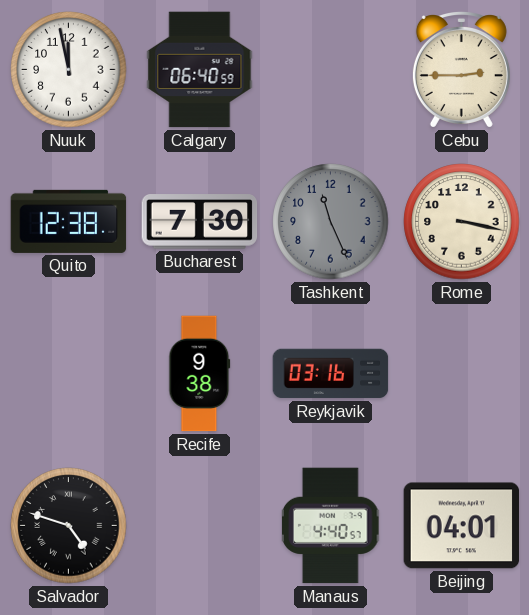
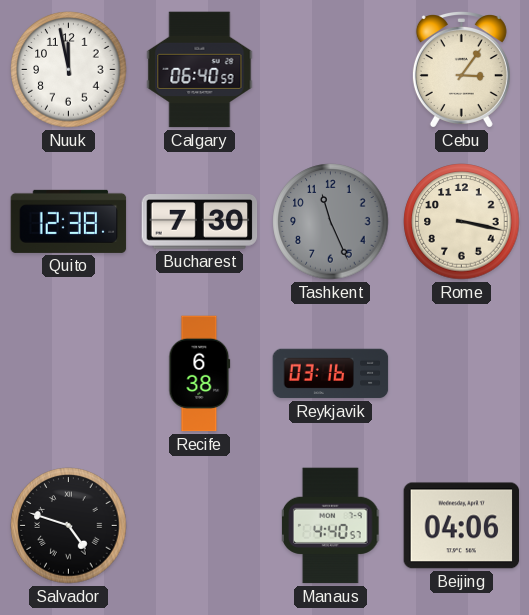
Cebu: 2:45 -> 3:06
Recife: 9:38 -> 6:38
Beijing: 04:01 -> 04:06
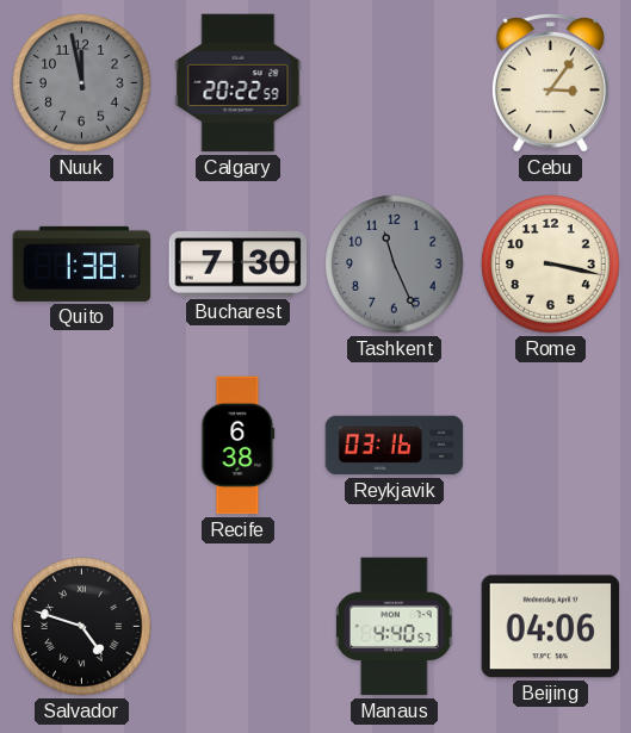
Nuuk dial: white -> grey
Calgary: 06:40 -> 20:22
Quito: 12:38 -> 1:38
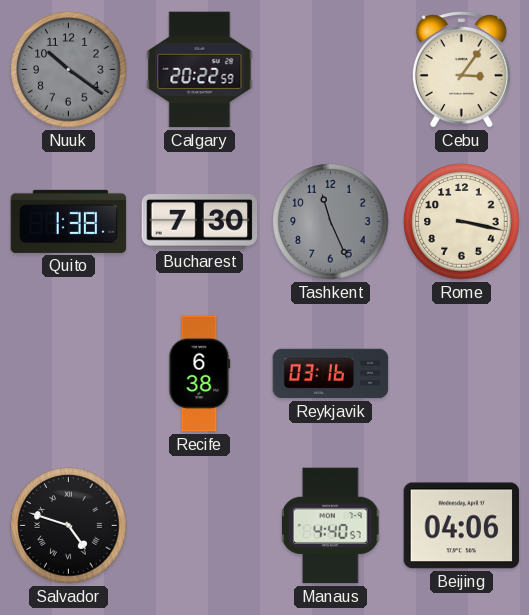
Nuuk: 11:58 -> 10:21
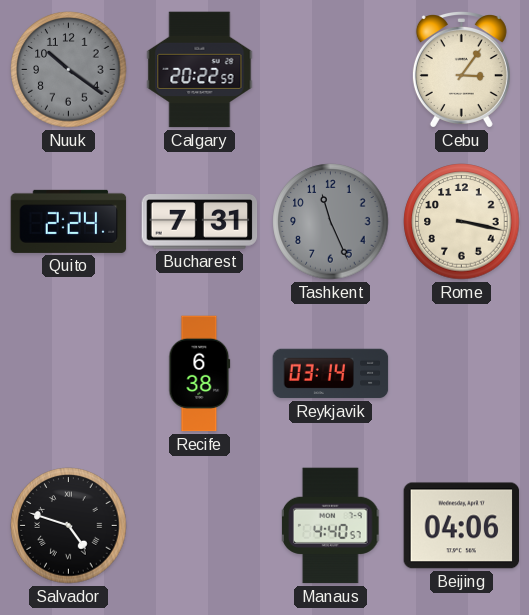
Quito: 1:38 -> 2:24
Bucharest: 7:30 -> 7:31
Reykjavik: 03:16 -> 03:14
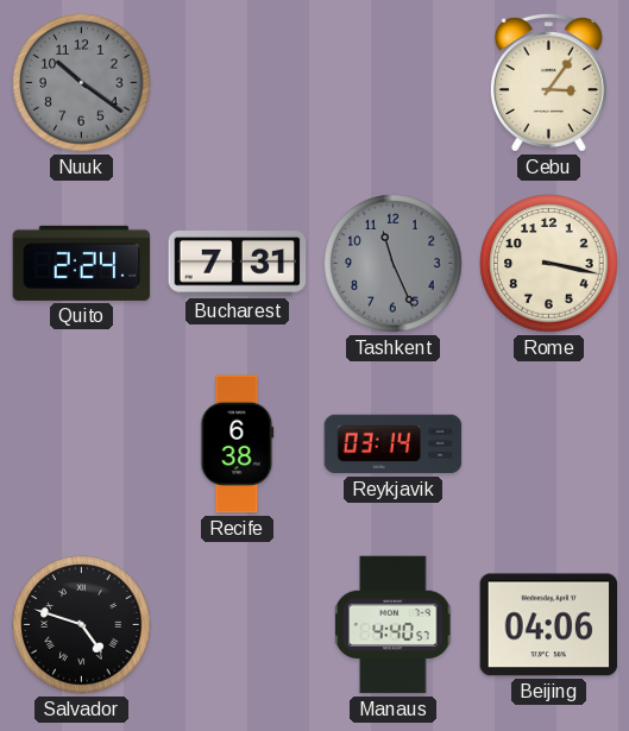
Calgary: 20:22 -> none
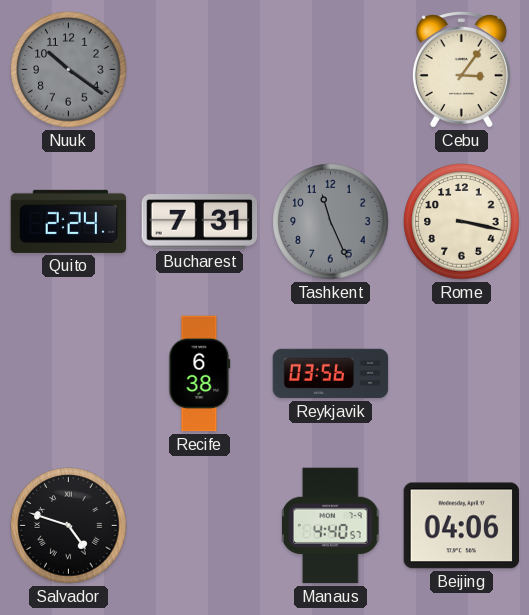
Reykjavik: 03:14 -> 03:56
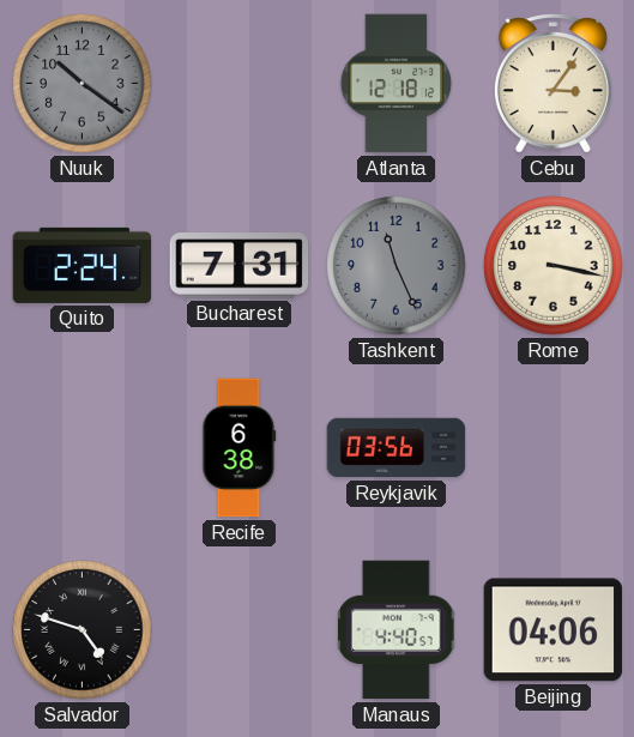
Atlanta: none -> 12:18
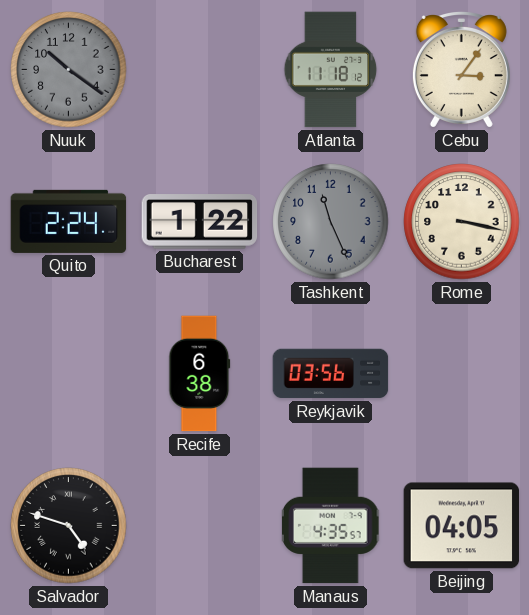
Atlanta: 12:18 -> 11:18
Bucharest: 7:31 -> 1:22
Manaus: 4:40 -> 4:35
Beijing: 04:06 -> 04:05
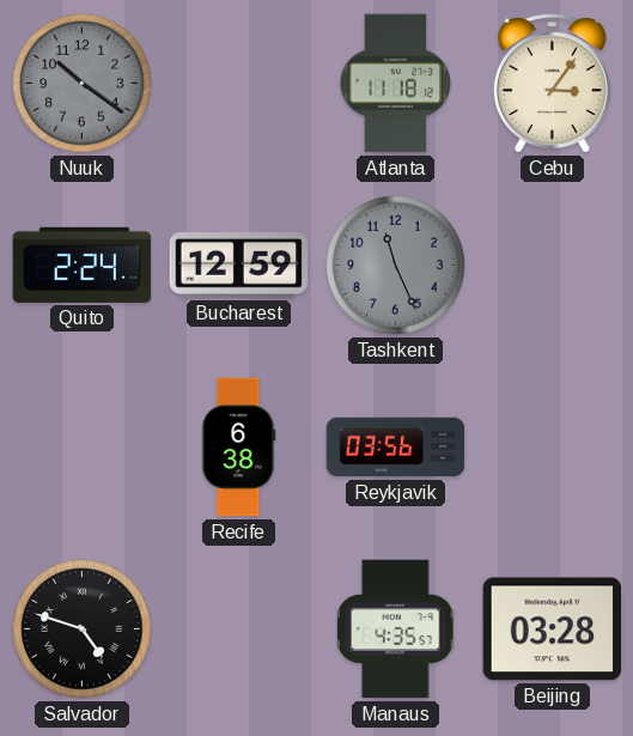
Bucharest: 1:22 -> 12:59
Rome: 3:17 -> none
Beijing: 04:05 -> 03:28
